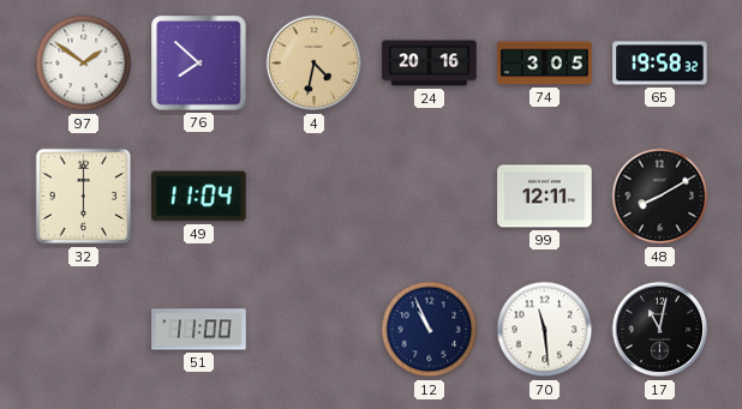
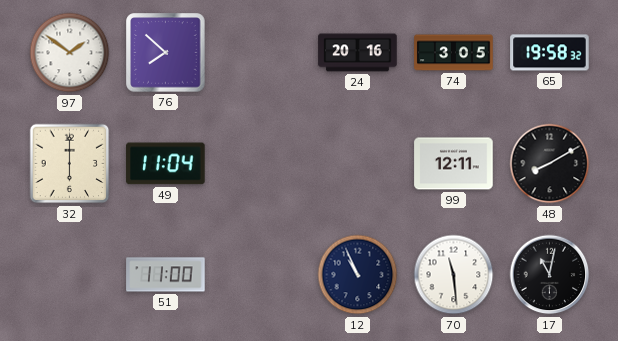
4: 4:32 -> none
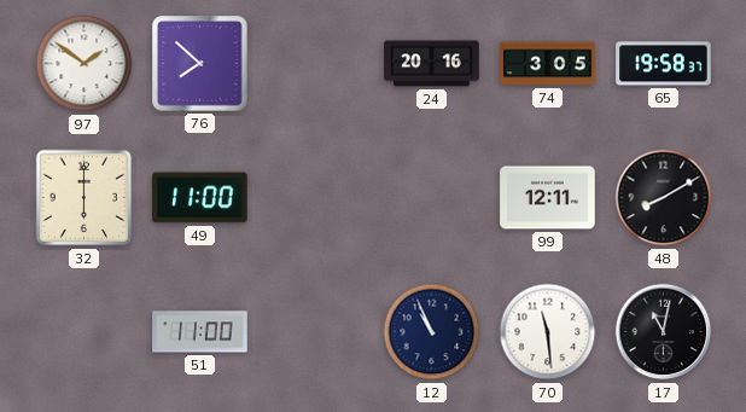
65: 19:58:32 -> 19:58:37
49: 11:04 -> 11:00
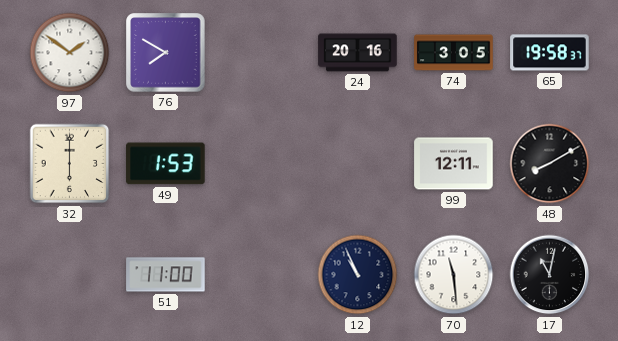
76: 7:52 -> 7:50
49: 11:00 -> 1:53
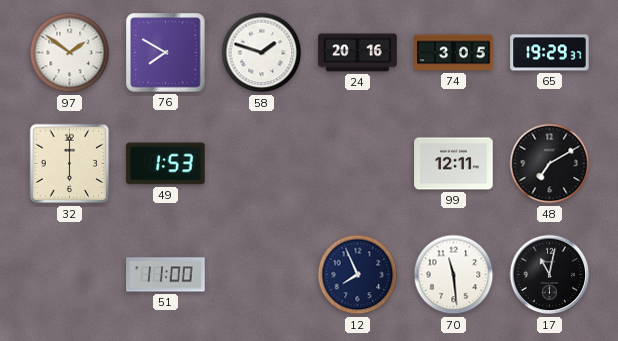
58: none -> 1:48
65: 19:58 -> 19:29
48: 8:10 -> 7:10
12: 10:56 -> 7:56
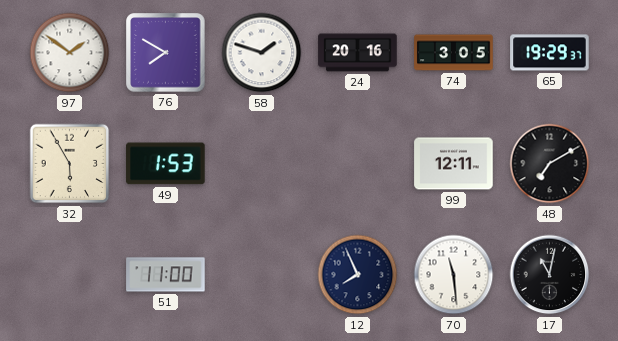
32: 6:00 -> 5:55
